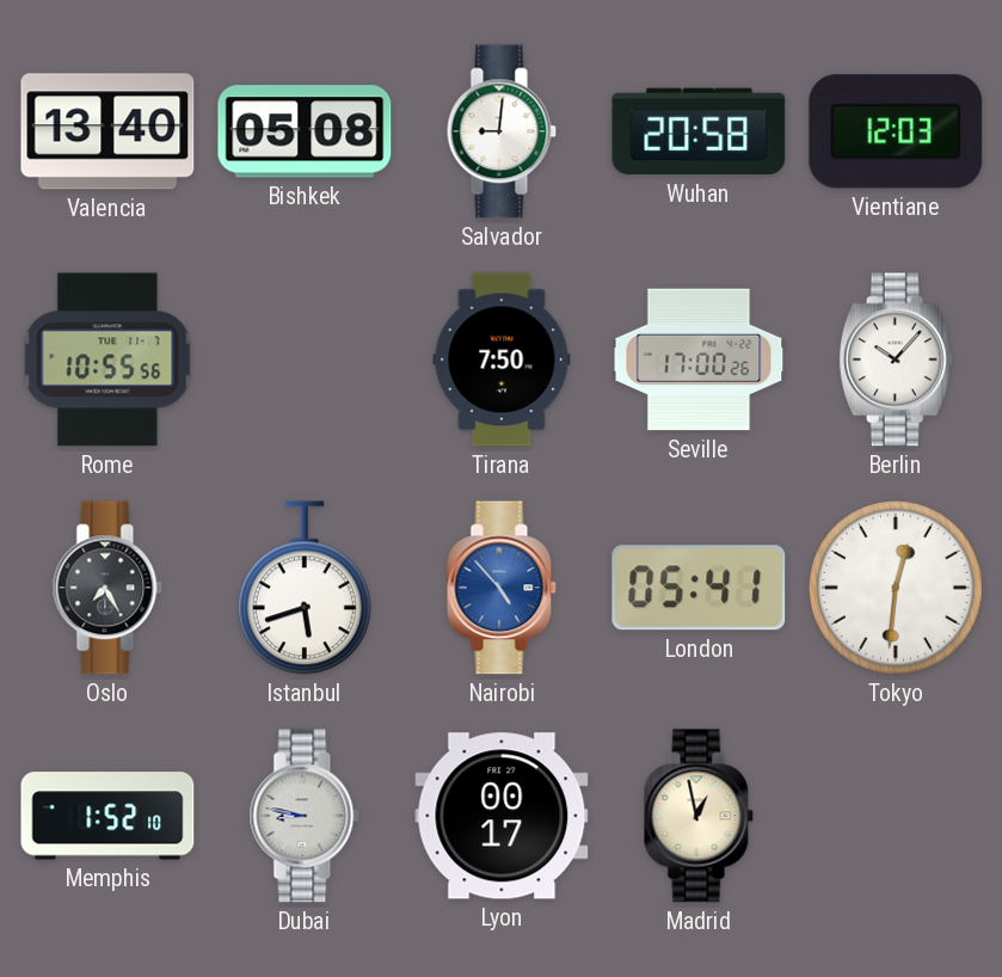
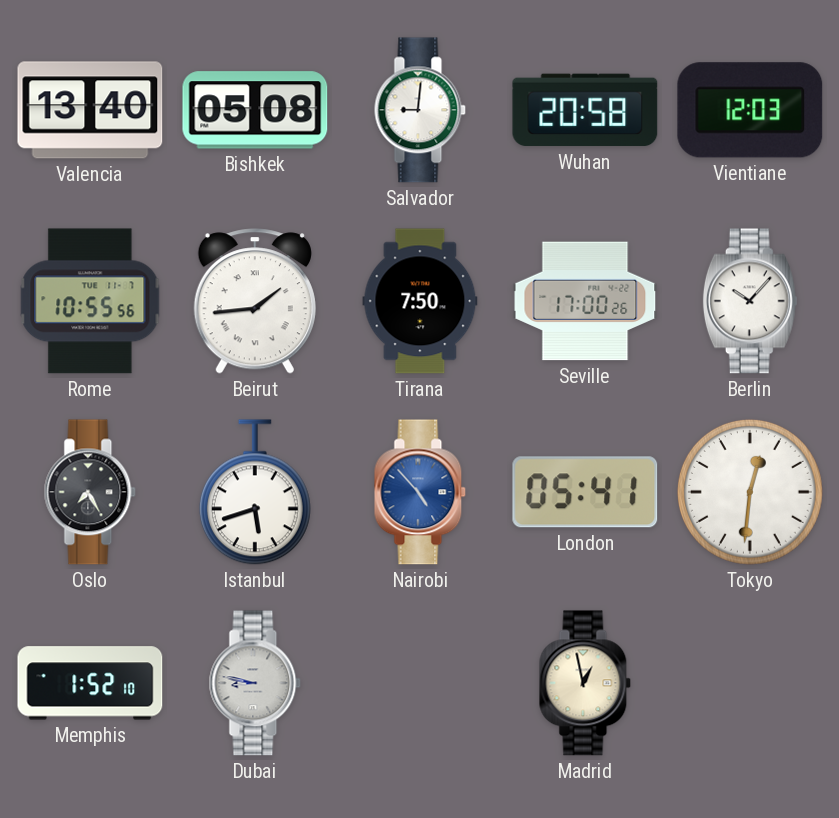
Beirut: none -> 1:44
Lyon: 00:17 -> none
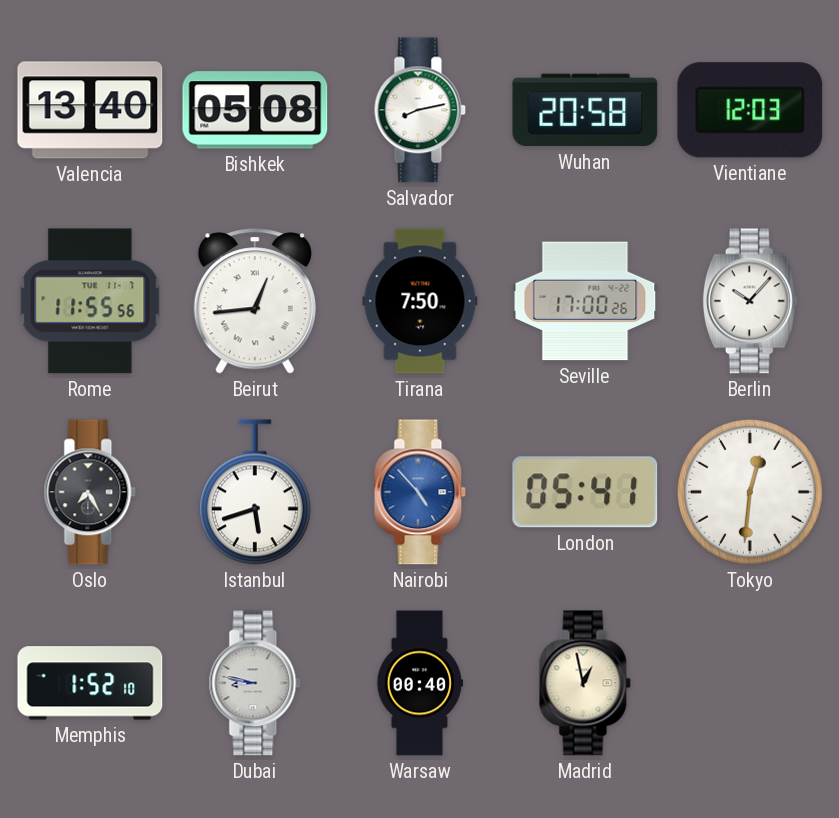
Salvador: 9:01 -> 8:13
Rome: 10:55 -> 11:55
Beirut: 1:44 -> 12:44
Warsaw: none -> 00:40
